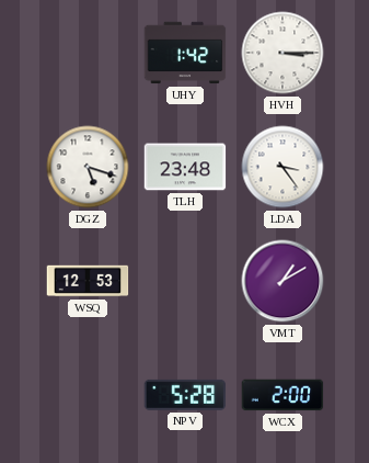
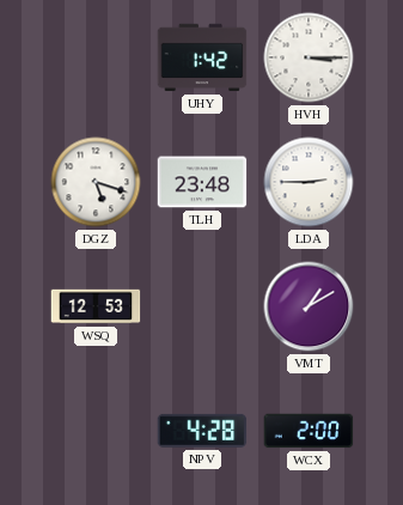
LDA: 3:24 -> 2:45
NPV: 5:28 -> 4:28
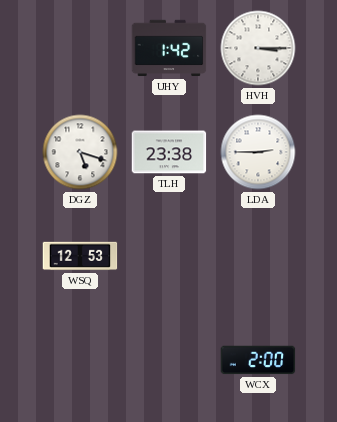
TLH: 23:48 -> 23:38
VMT: 1:10 -> none
NPV: 4:28 -> none
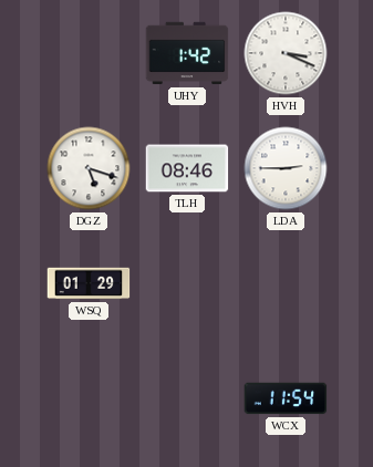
HVH: 3:15 -> 3:19
TLH: 23:38 -> 08:46
WSQ: 12:53 -> 01:29
WCX: 2:00 -> 11:54
